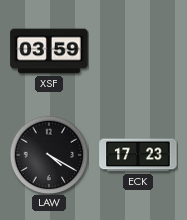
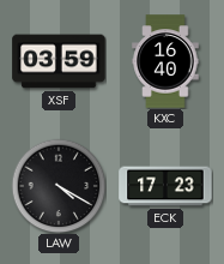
KXC: none -> 16:40
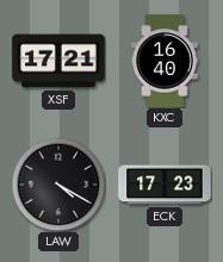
XSF: 03:59 -> 17:21
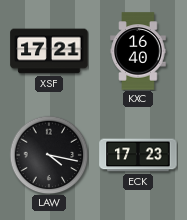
LAW: 4:20 -> 4:17
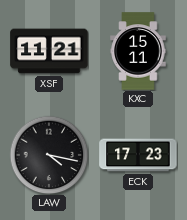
XSF: 17:21 -> 11:21
KXC: 16:40 -> 15:11
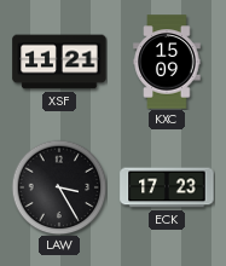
KXC: 15:11 -> 15:09
LAW: 4:17 -> 3:25
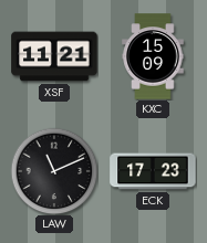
LAW: 3:25 -> 11:11
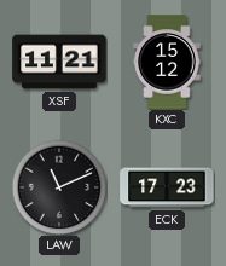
KXC: 15:09 -> 15:12
